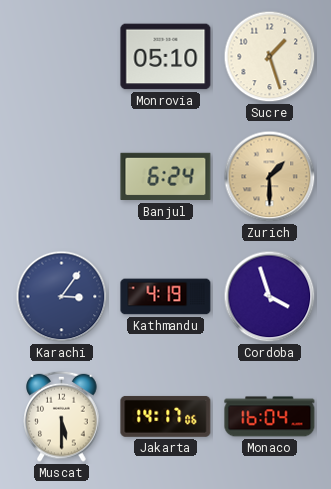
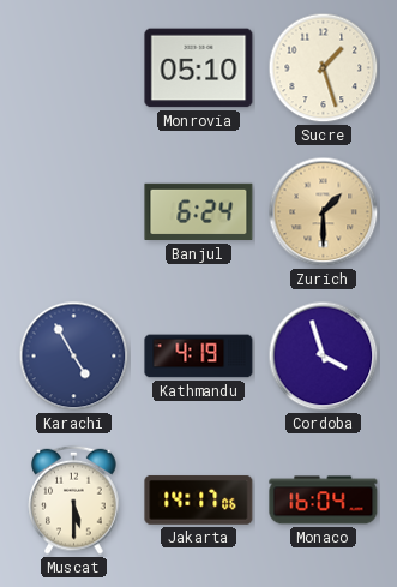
Karachi: 3:06 -> 4:55
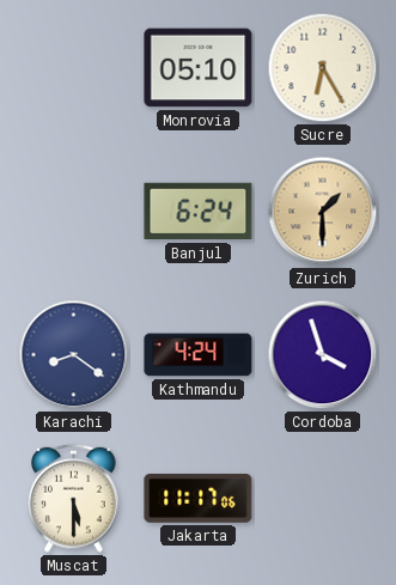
Sucre: 1:27 -> 6:25
Karachi: 4:55 -> 8:21
Kathmandu: 4:19 -> 4:24
Jakarta: 14:17 -> 11:17
Monaco: 16:04 -> none
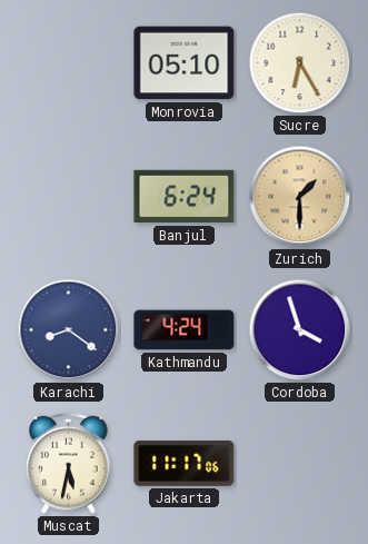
Muscat: 5:30 -> 5:32
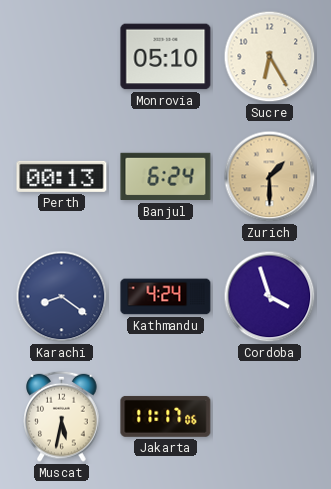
Perth: none -> 00:13
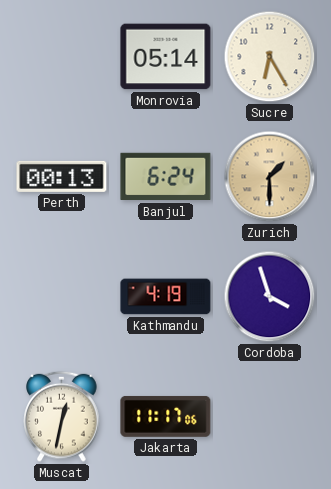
Monrovia: 05:10 -> 05:14
Karachi: 8:21 -> none
Kathmandu: 4:24 -> 4:19
Muscat: 5:32 -> 12:32
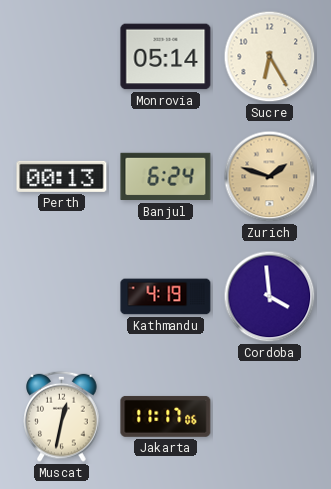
Zurich: 1:30 -> 1:48
Cordoba: 3:57 -> 3:59
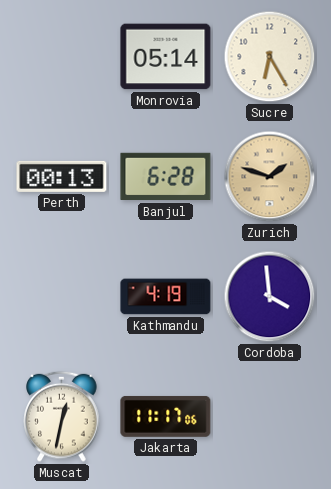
Banjul: 6:24 -> 6:28
